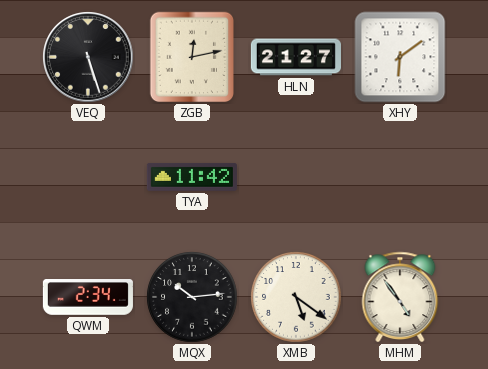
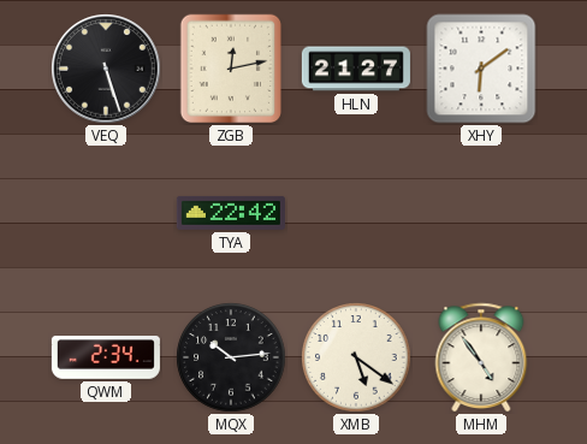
TYA: 11:42 -> 22:42
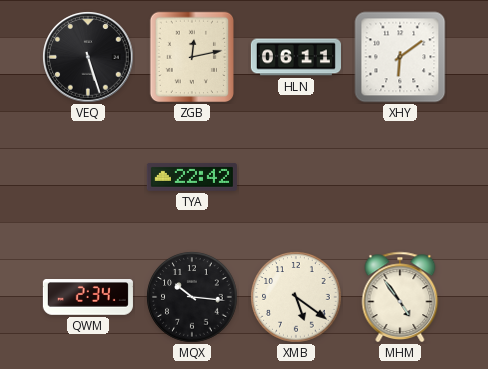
HLN: 21:27 -> 06:11
MQX: 10:14 -> 10:16
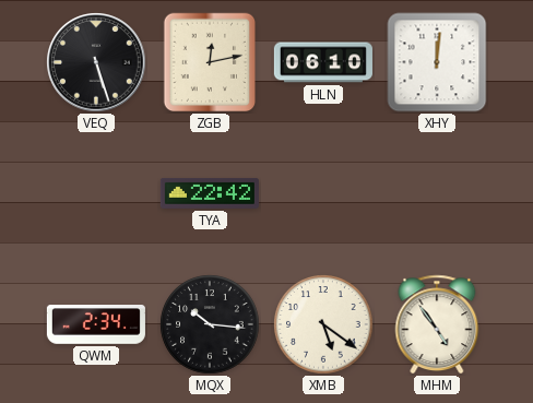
HLN: 06:11 -> 06:10
XHY: 6:09 -> 12:01
